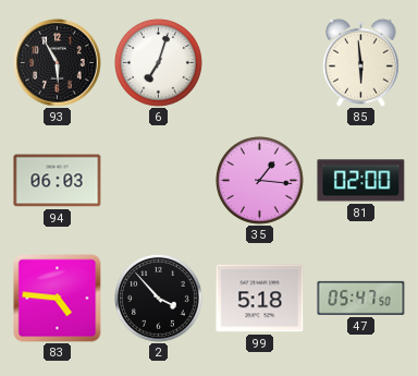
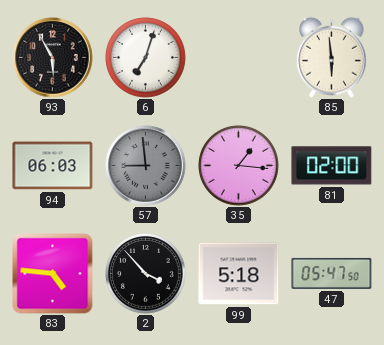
57: none -> 8:59
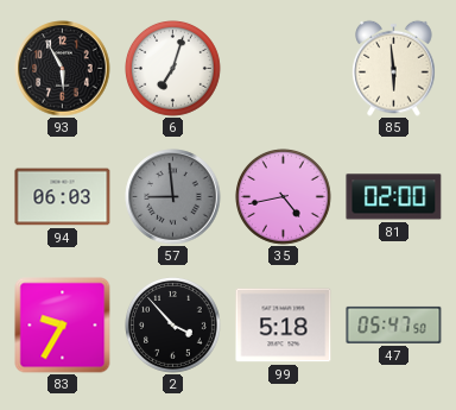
35: 1:16 -> 4:43
83: 4:46 -> 9:35
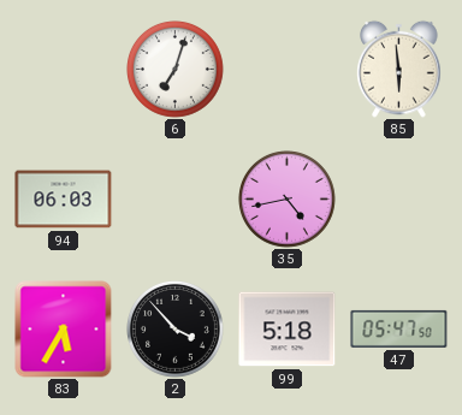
93: 5:55 -> none
57: 8:59 -> none
81: 02:00 -> none
83: 9:35 -> 5:35
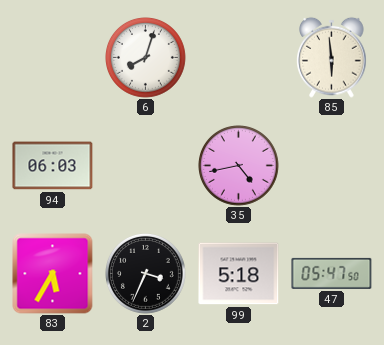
6: 7:03 -> 8:03
2: 3:53 -> 3:34
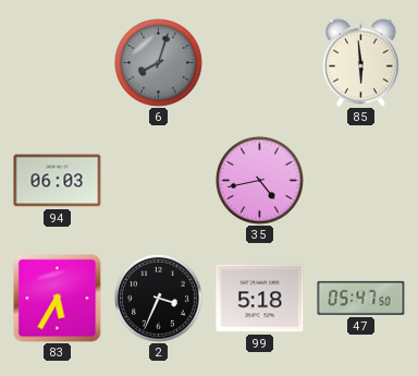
6 dial: white -> grey
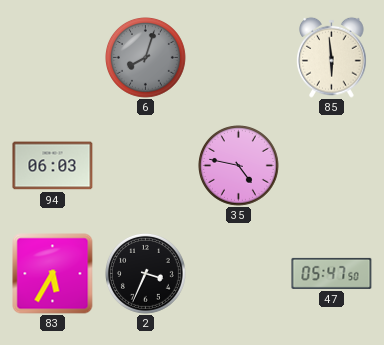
35: 4:43 -> 4:47
99: 5:18 -> none
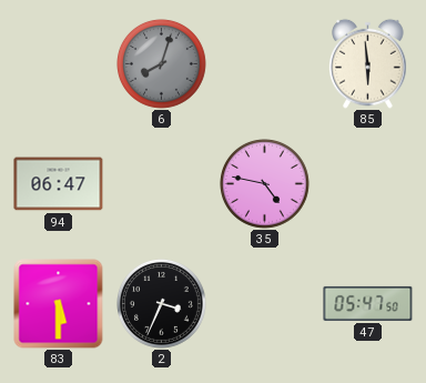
94: 06:03 -> 06:47
83: 5:35 -> 5:30
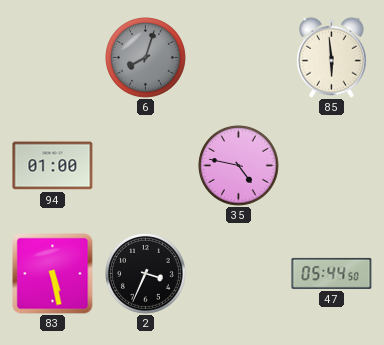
94: 06:47 -> 01:00
83: 5:30 -> 5:28
47: 05:47 -> 05:44
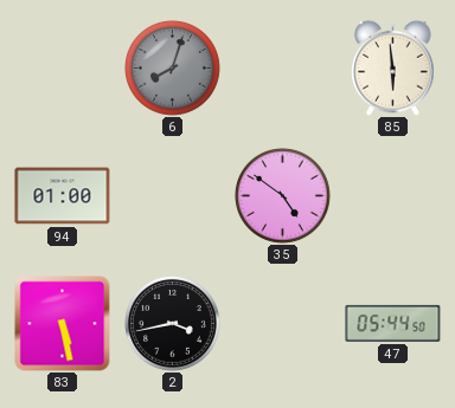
35: 4:47 -> 4:51
2: 3:34 -> 3:43
